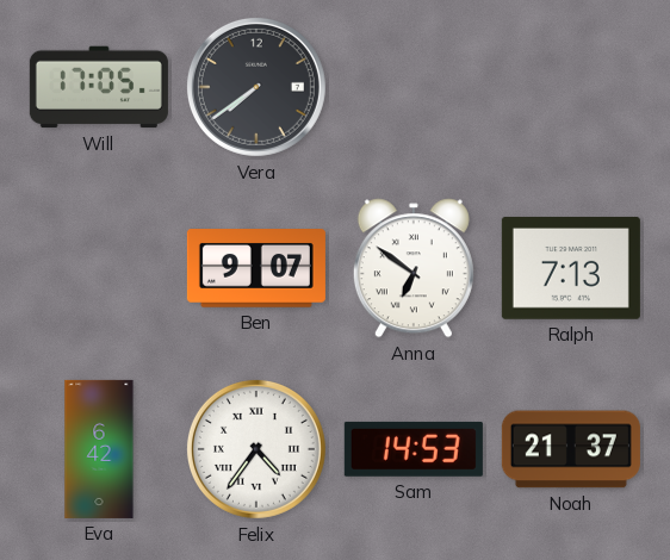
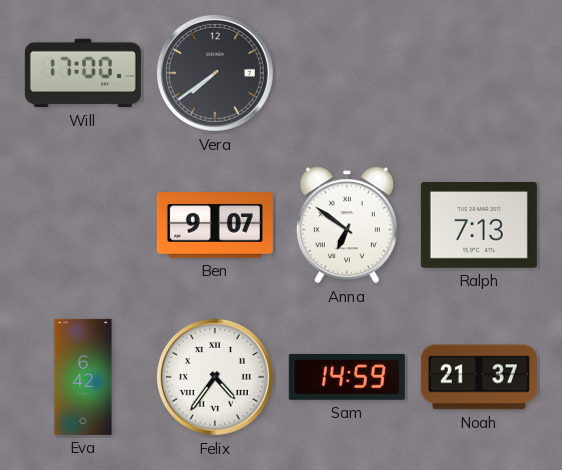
Will: 17:05 -> 17:00
Sam: 14:53 -> 14:59
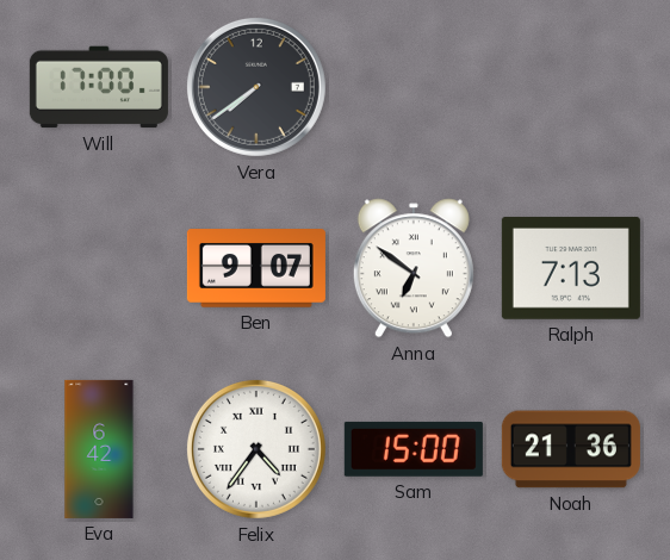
Sam: 14:59 -> 15:00
Noah: 21:37 -> 21:36
